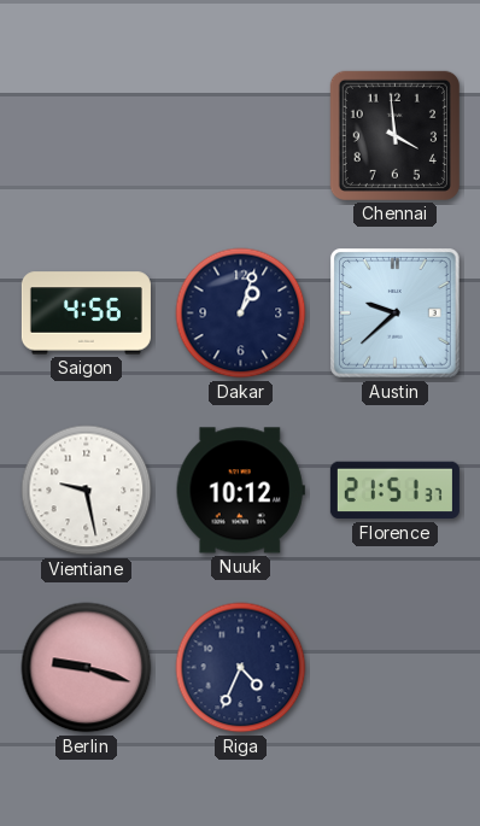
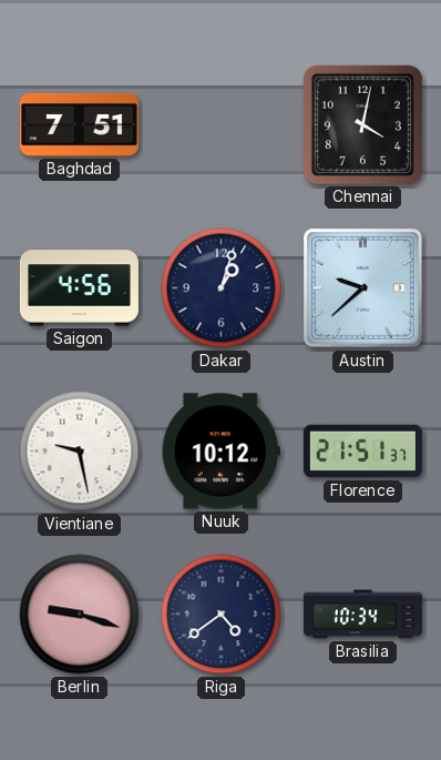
Baghdad: none -> 7:51
Chennai: 3:59 -> 4:02
Riga: 4:34 -> 4:39
Brasilia: none -> 10:34
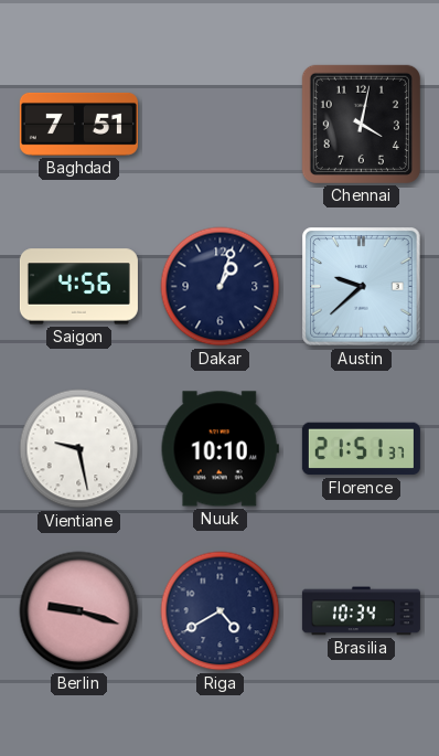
Nuuk: 10:12 -> 10:10
Riga: 4:39 -> 4:40
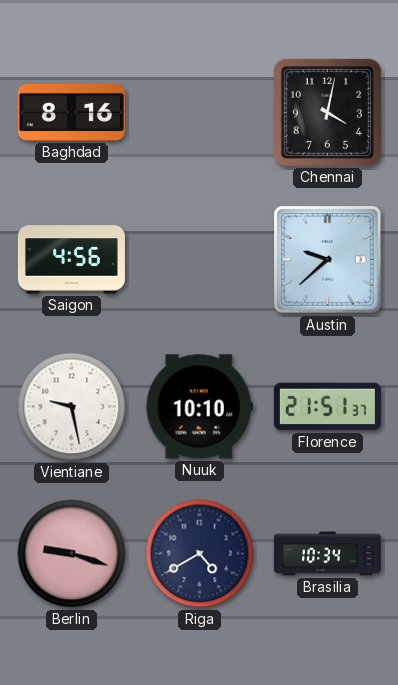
Baghdad: 7:51 -> 8:16
Dakar: 1:03 -> none
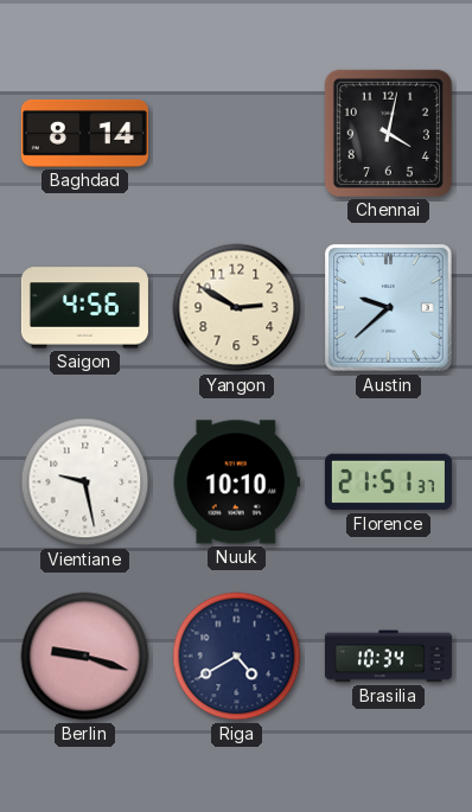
Baghdad: 8:16 -> 8:14
Yangon: none -> 2:50
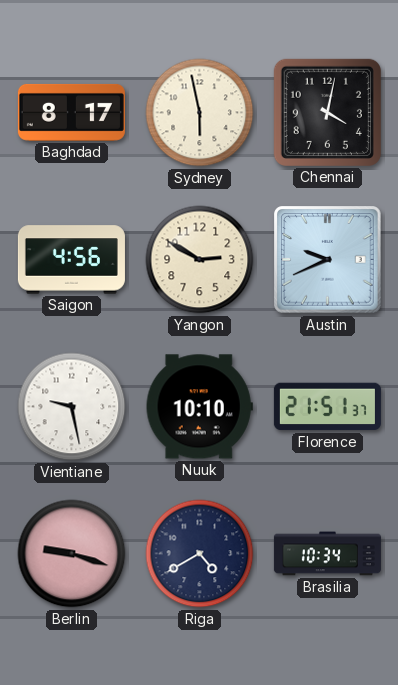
Baghdad: 8:14 -> 8:17
Sydney: none -> 5:58
Austin: 9:38 -> 9:41
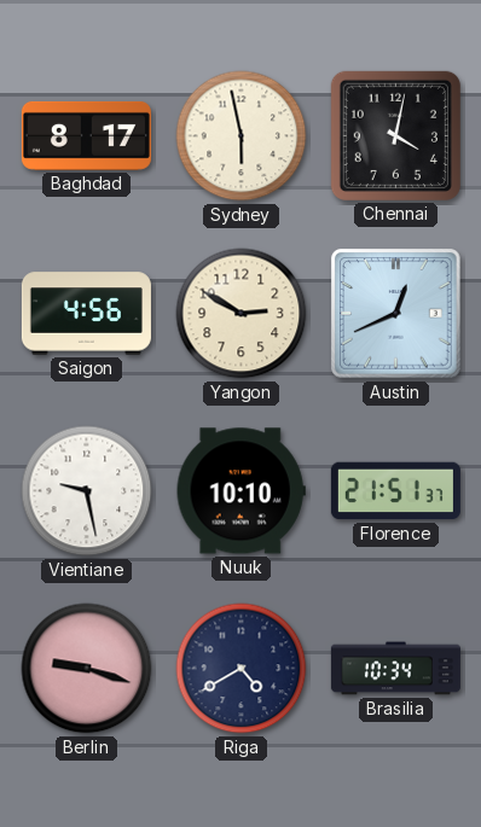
Austin: 9:41 -> 12:41
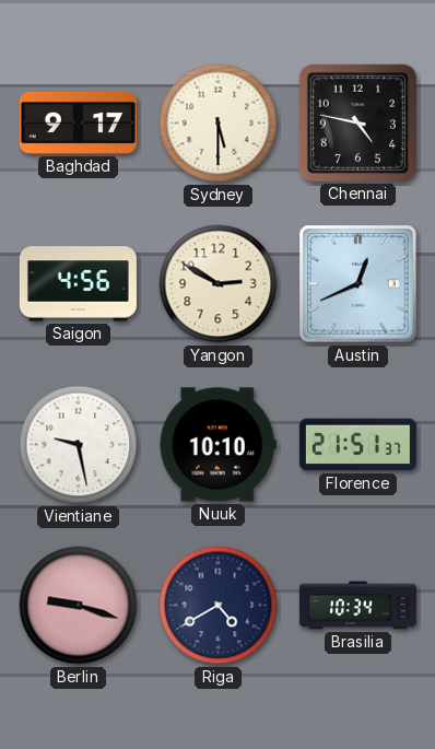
Baghdad: 8:17 -> 9:17
Sydney: 5:58 -> 5:30
Chennai: 4:02 -> 4:47
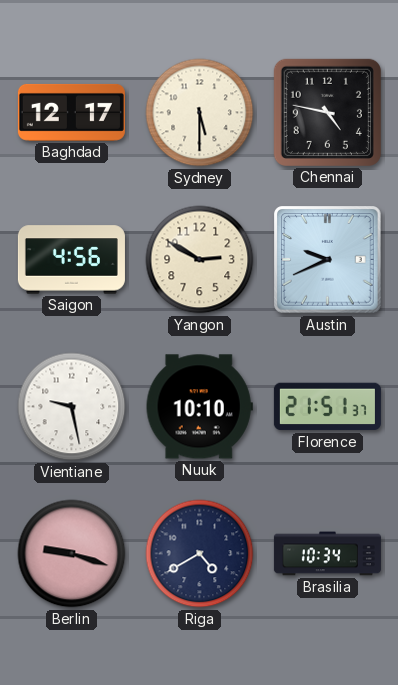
Baghdad: 9:17 -> 12:17
Austin: 12:41 -> 9:41
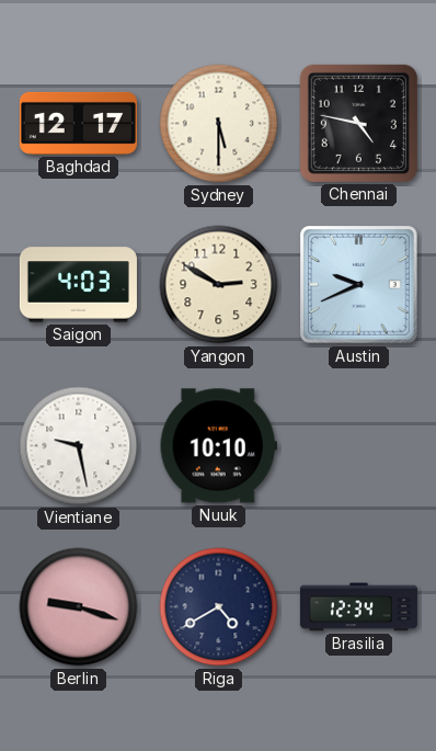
Saigon: 4:56 -> 4:03
Florence: 21:51 -> none
Brasilia: 10:34 -> 12:34
